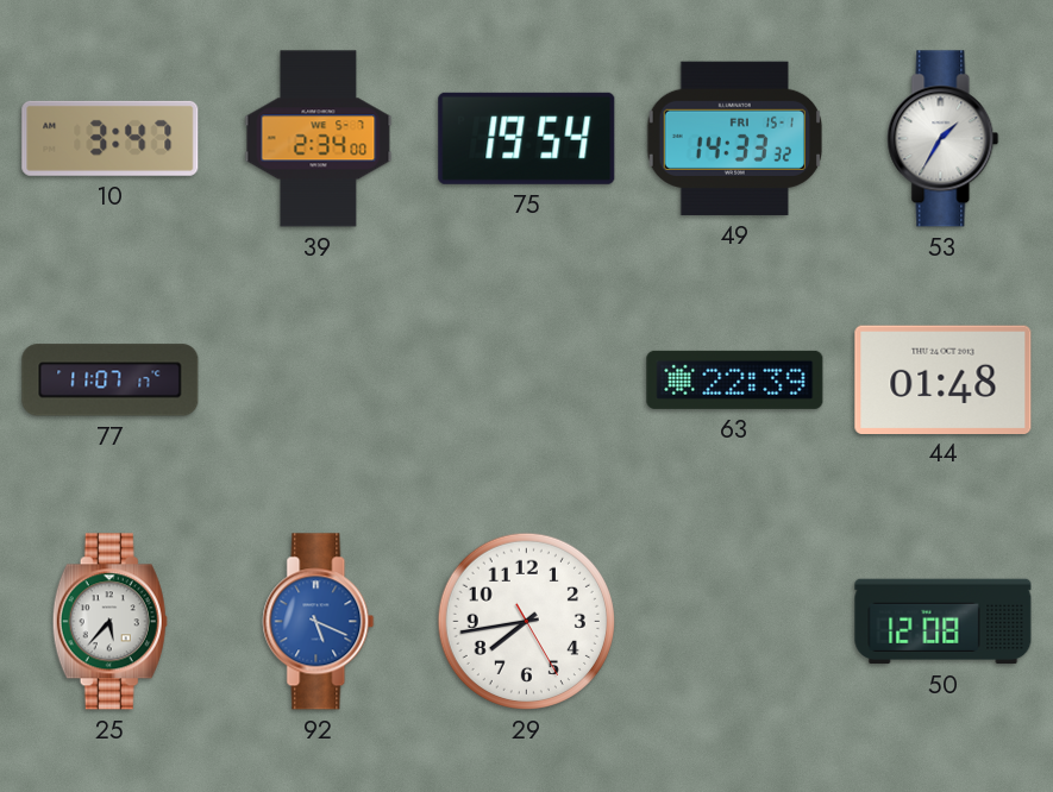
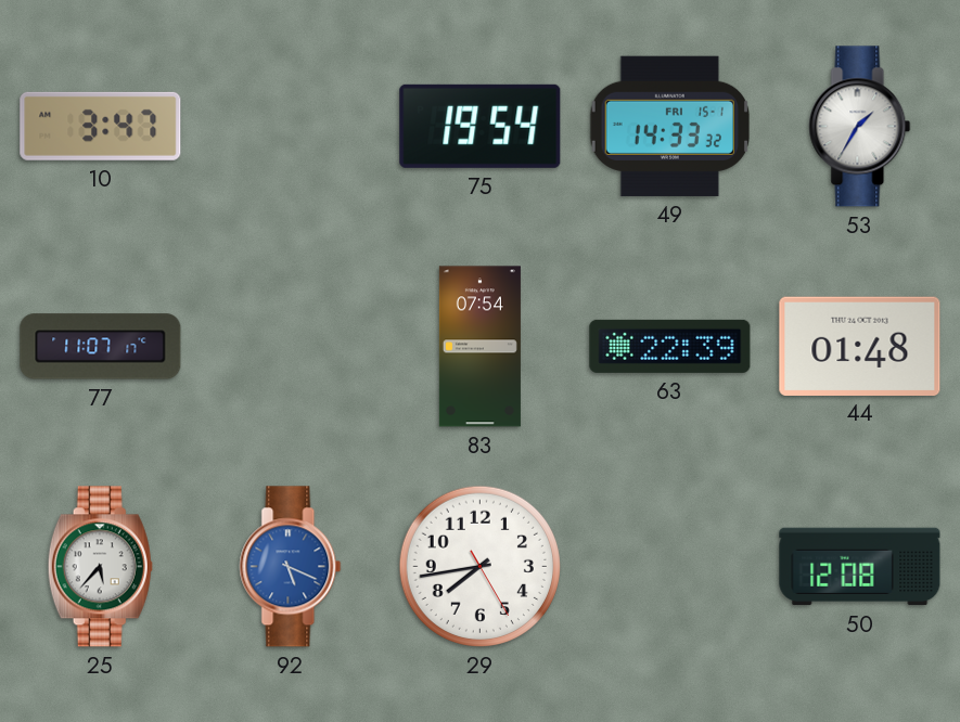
39: 2:34 -> none
83: none -> 07:54
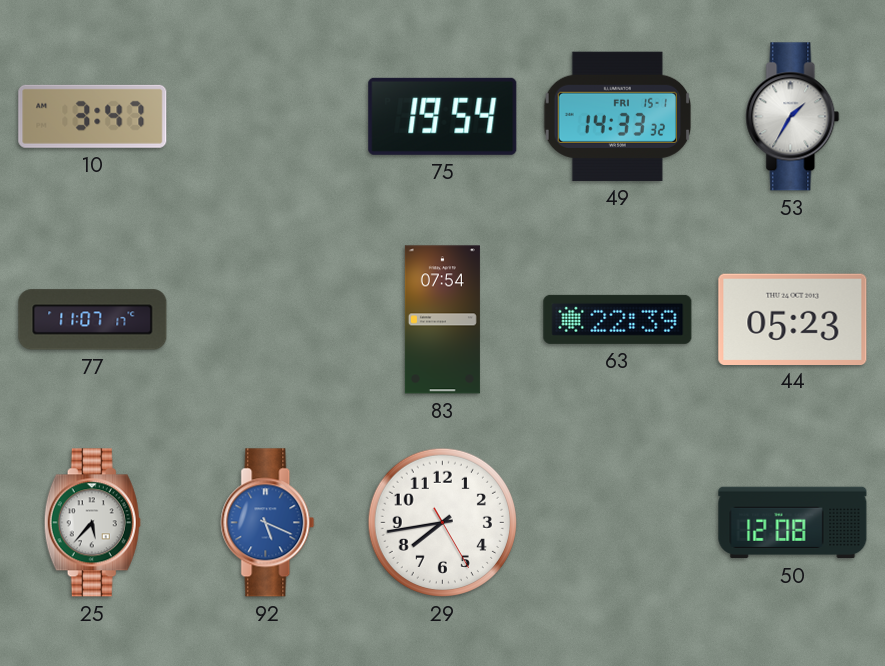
44: 01:48 -> 05:23
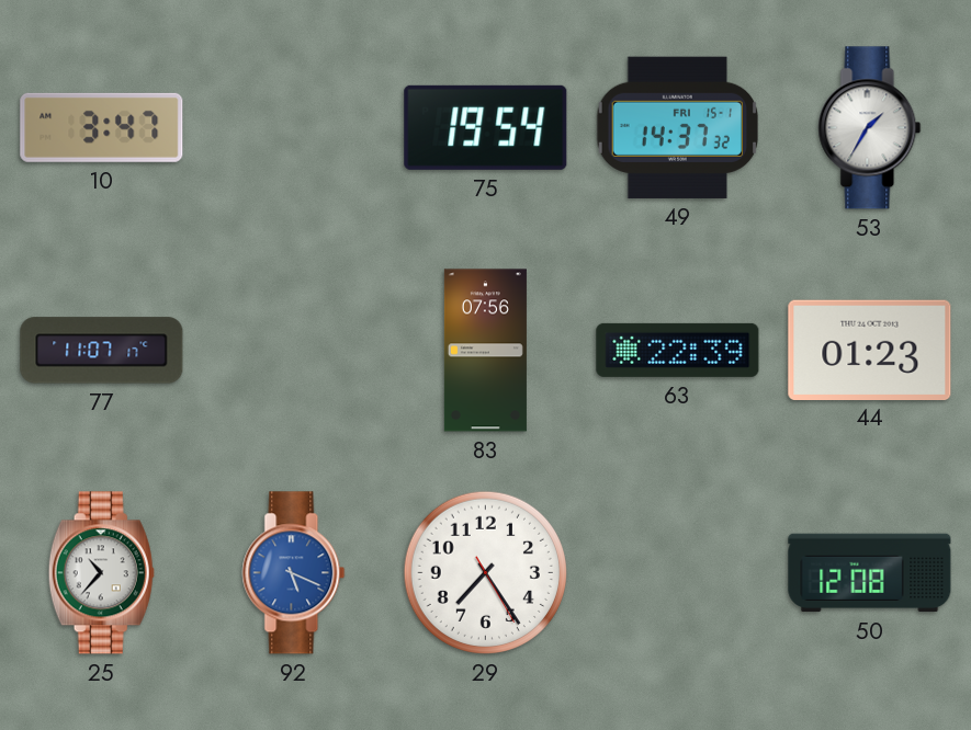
49: 14:33 -> 14:37
83: 07:54 -> 07:56
44: 05:23 -> 01:23
25: 5:37 -> 10:37
29: 7:43 -> 7:24
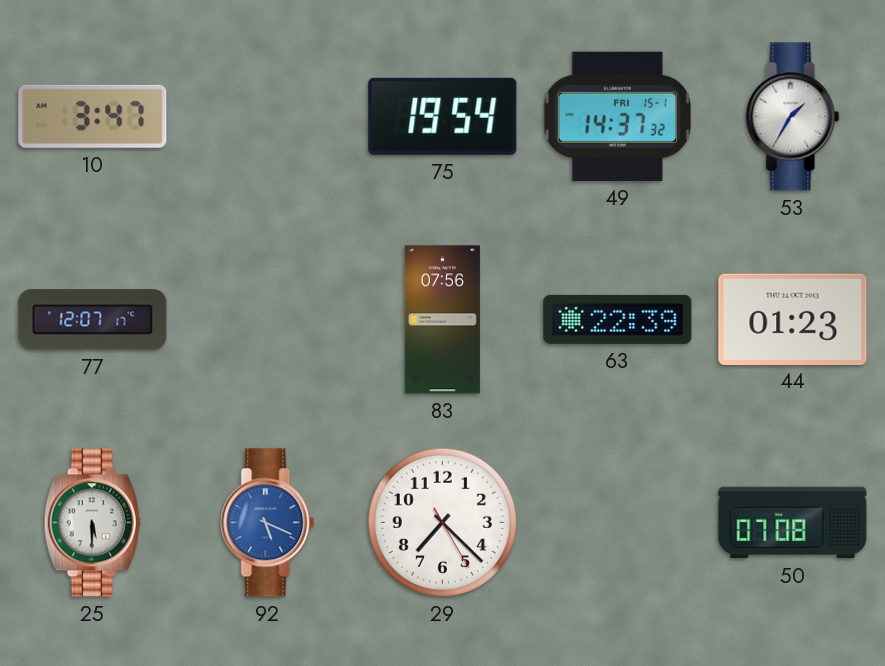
77: 11:07 -> 12:07
25: 10:37 -> 5:30
29: 7:24 -> 7:22
50: 12:08 -> 07:08
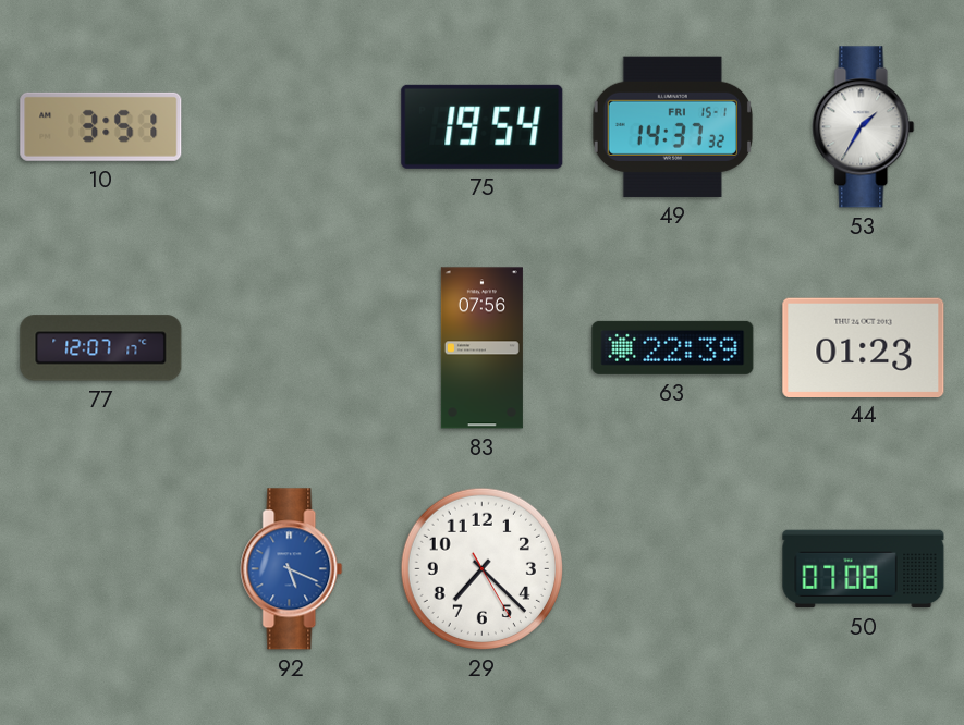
10: 3:47 -> 3:51
25: 5:30 -> none
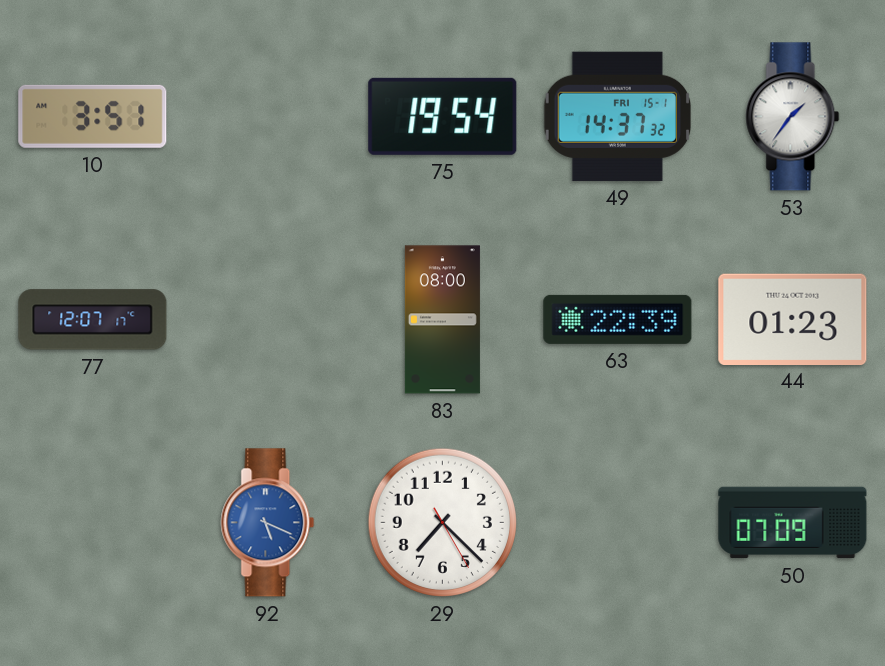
53: 1:35 -> 1:36
83: 07:56 -> 08:00
50: 07:08 -> 07:09
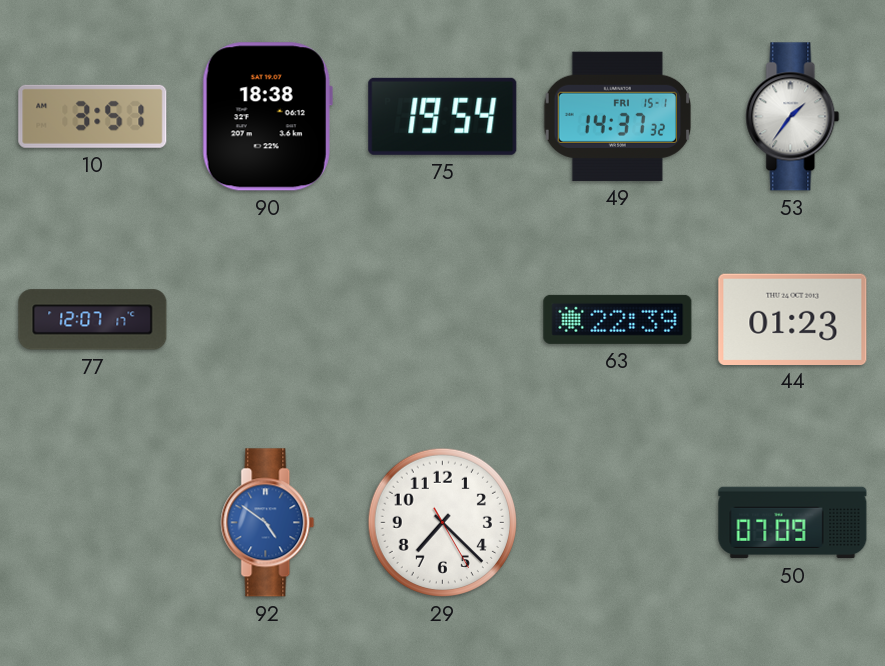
90: none -> 18:38
83: 08:00 -> none
92: 5:19 -> 4:51
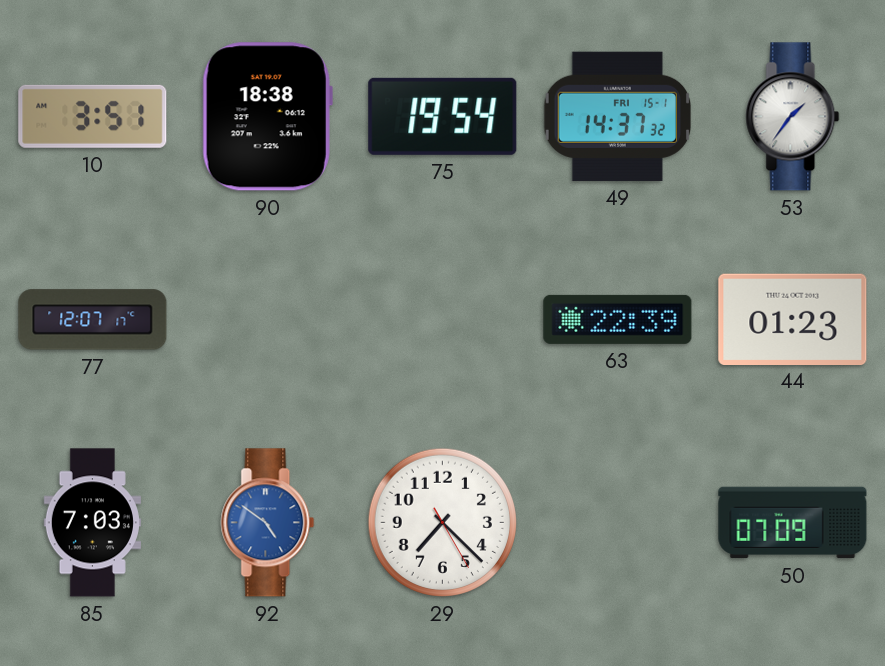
85: none -> 7:03
